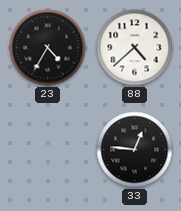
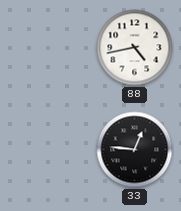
23: 4:35 -> none
88: 4:38 -> 4:43
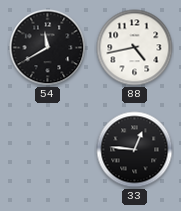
54: none -> 11:40
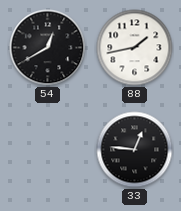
54: 11:40 -> 12:40
88: 4:43 -> 1:43
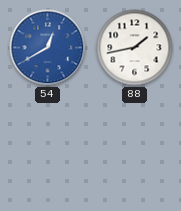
54 dial: black -> blue
33: 12:46 -> none
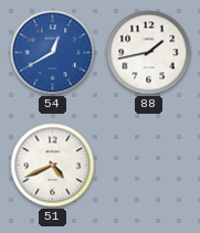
51: none -> 4:41
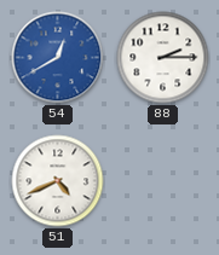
88: 1:43 -> 2:15
